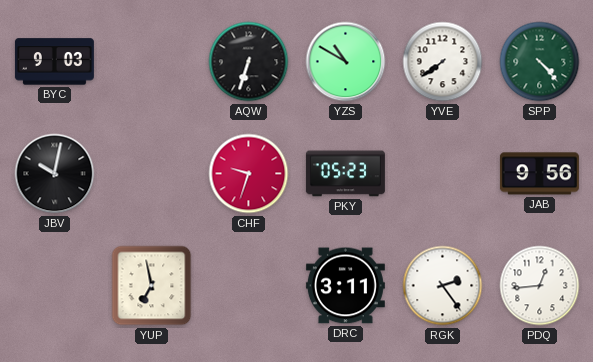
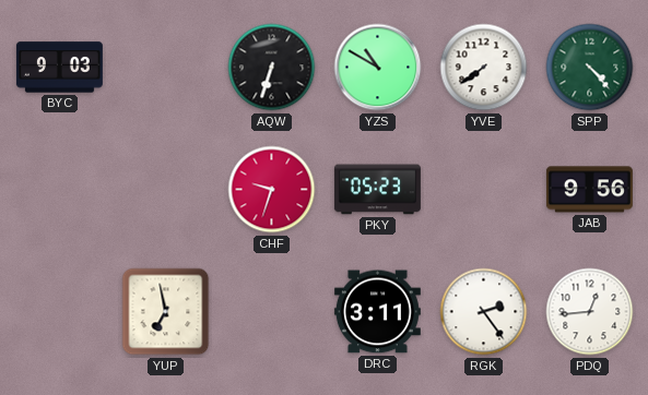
JBV: 10:02 -> none
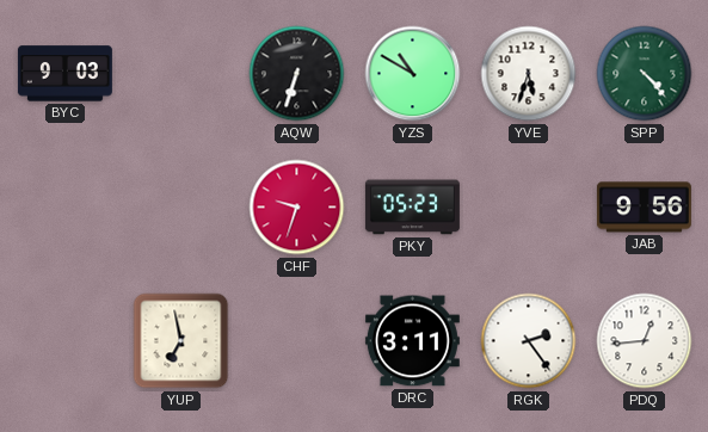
YVE: 7:39 -> 5:33
